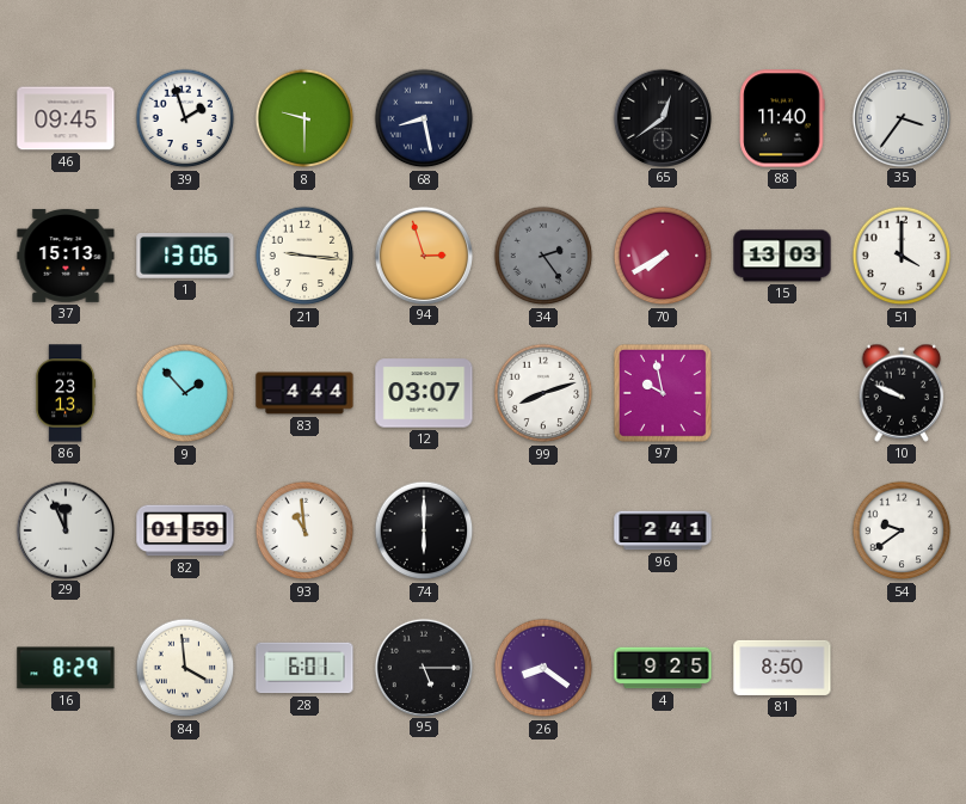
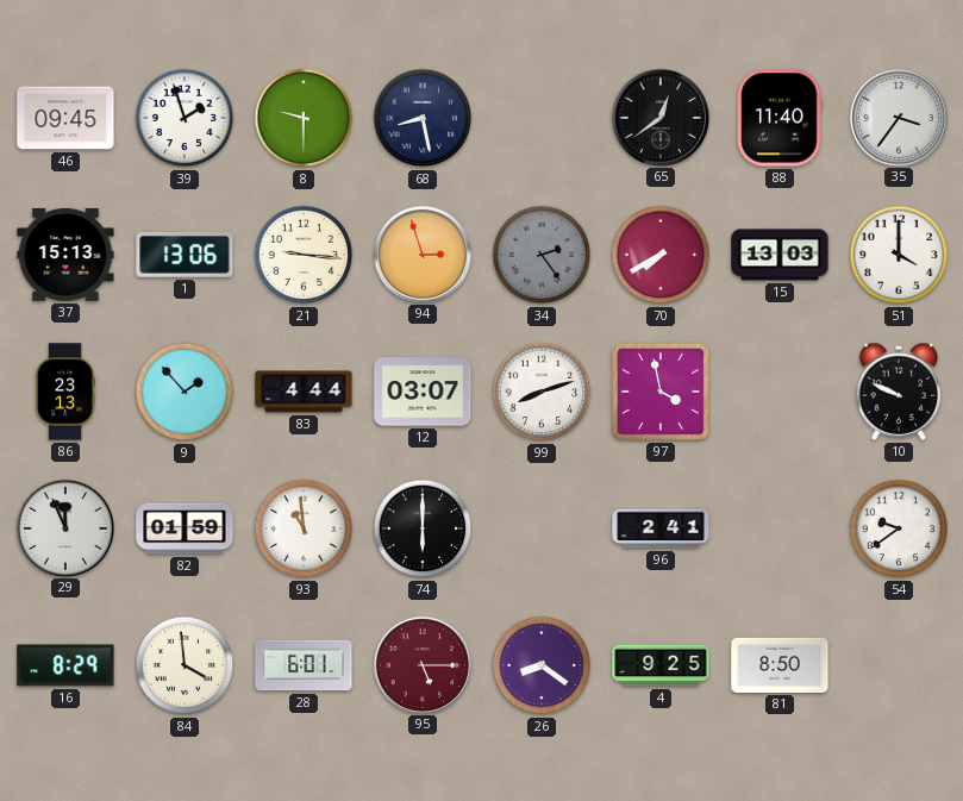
97: 9:58 -> 3:58
95 dial: black -> burgundy
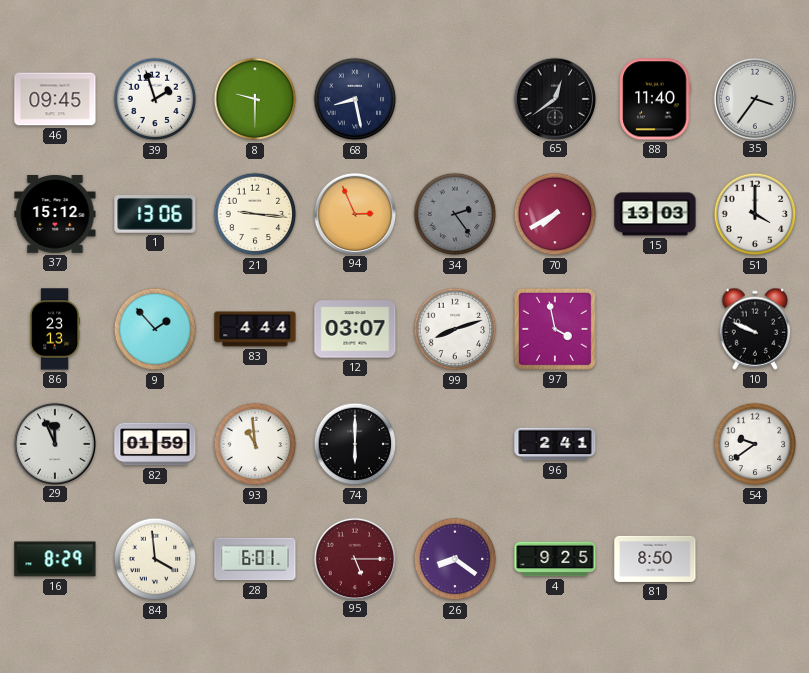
37: 15:13 -> 15:12
94: 2:57 -> 2:56
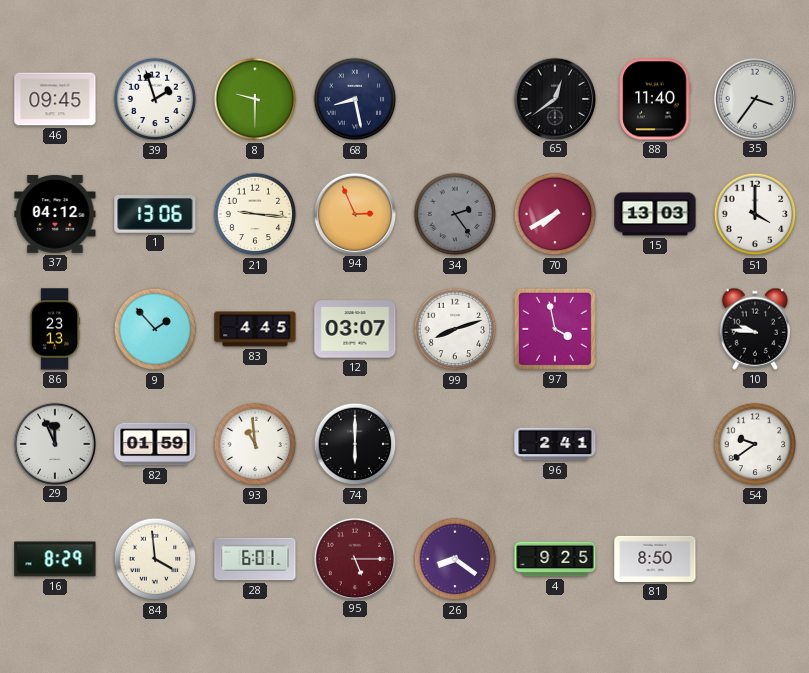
37: 15:12 -> 04:12
83: 4:44 -> 4:45
10: 9:49 -> 9:46
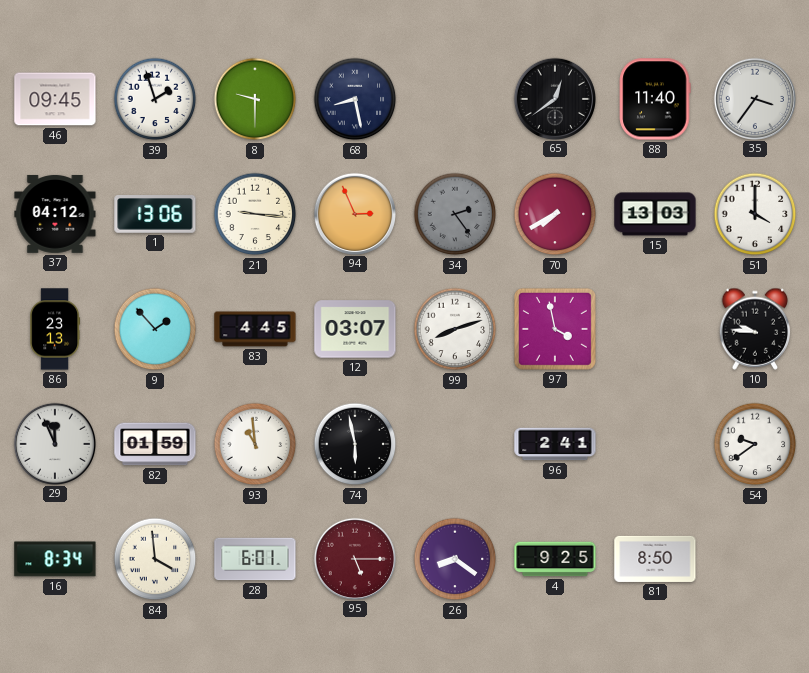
74: 6:00 -> 5:58
16: 8:29 -> 8:34
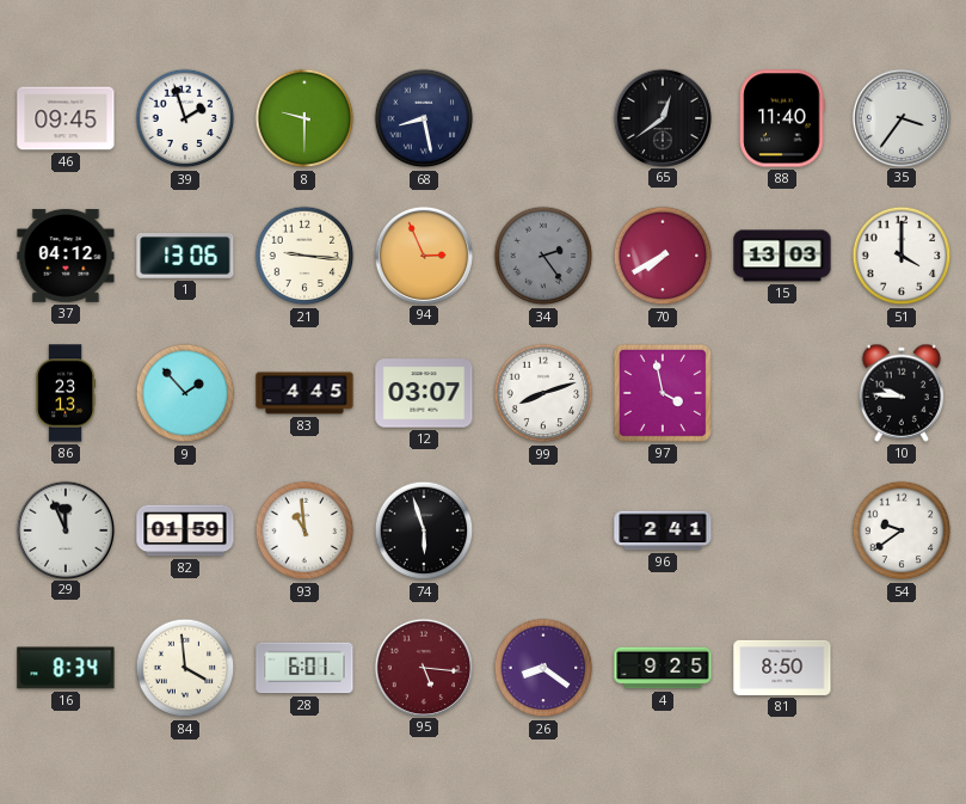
74: 5:58 -> 5:57
95: 5:15 -> 5:16
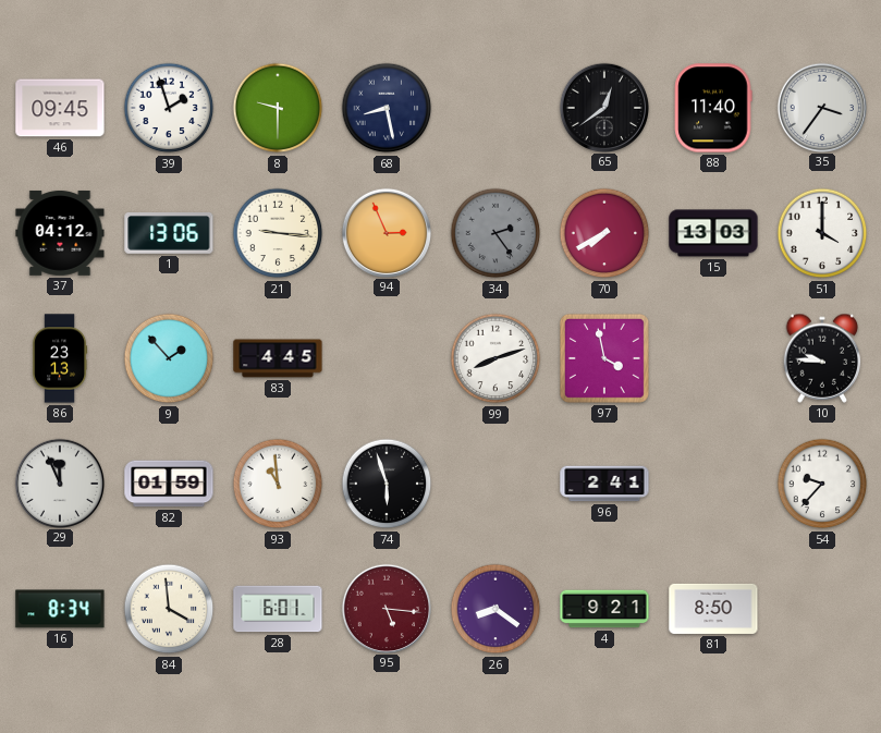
12: 03:07 -> none
54: 9:39 -> 9:37
4: 9:25 -> 9:21
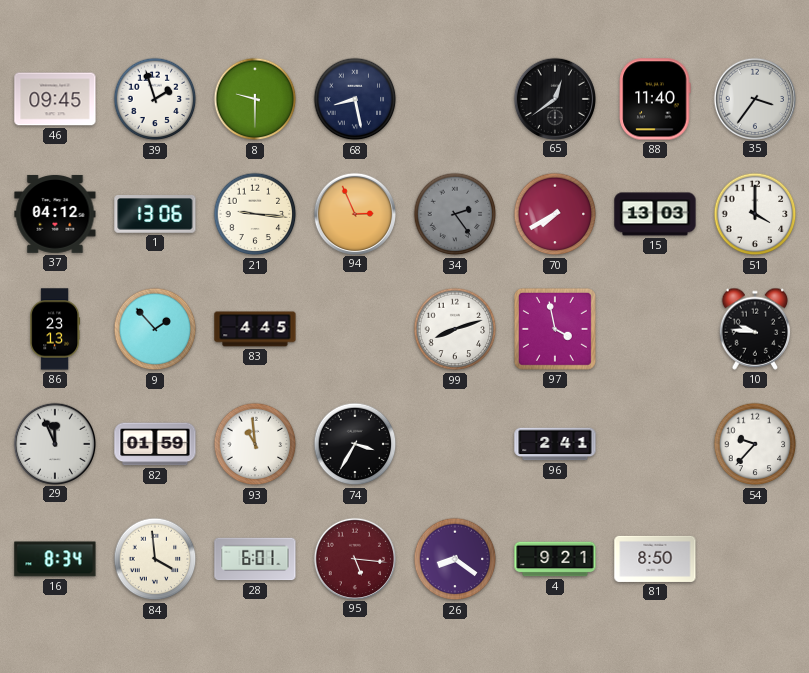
74: 5:57 -> 3:35
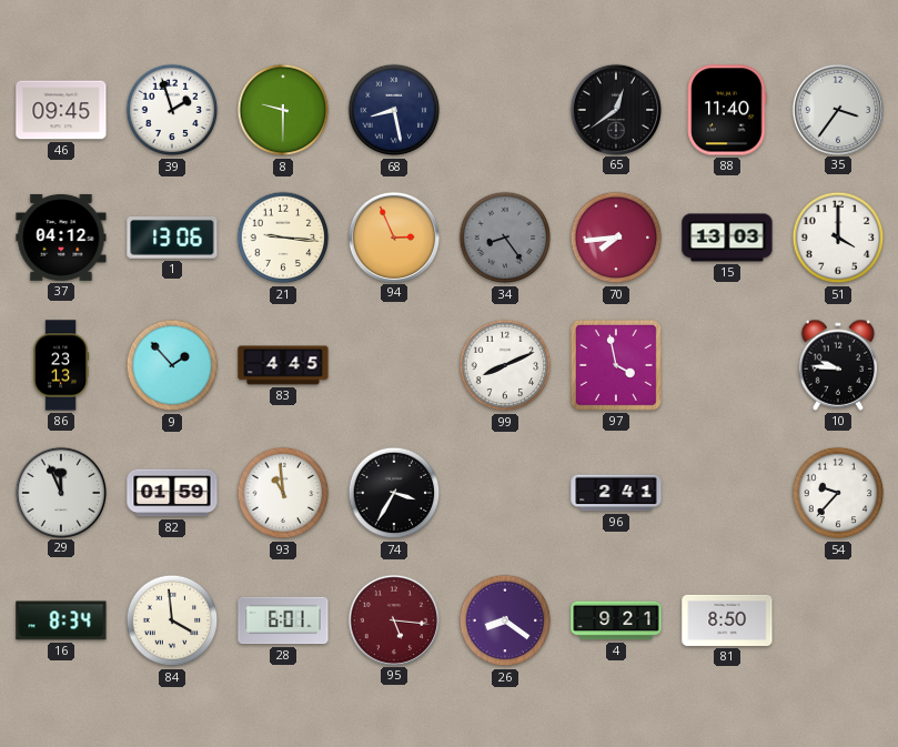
34: 2:24 -> 8:24
70: 7:40 -> 7:44
99: 8:12 -> 8:11
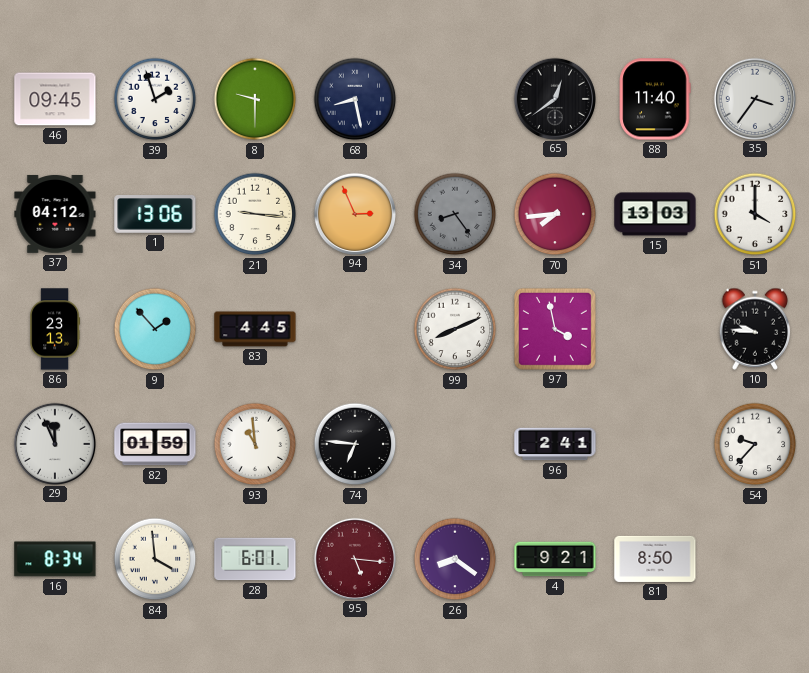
74: 3:35 -> 6:46
